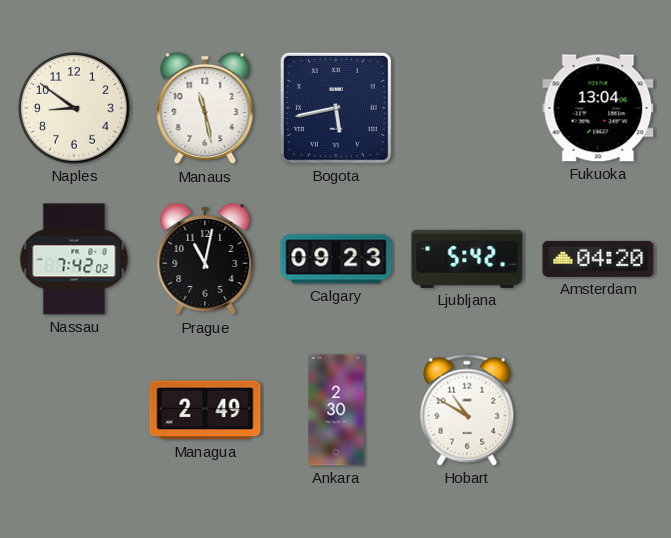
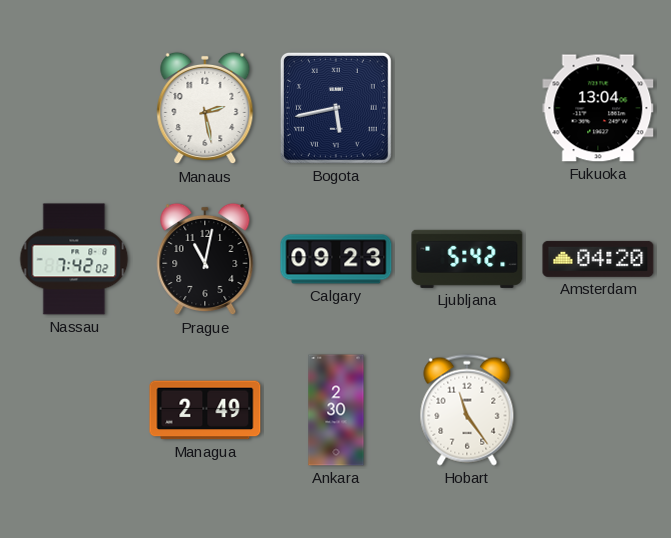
Naples: 8:51 -> none
Manaus: 11:28 -> 2:28
Hobart: 10:50 -> 11:24
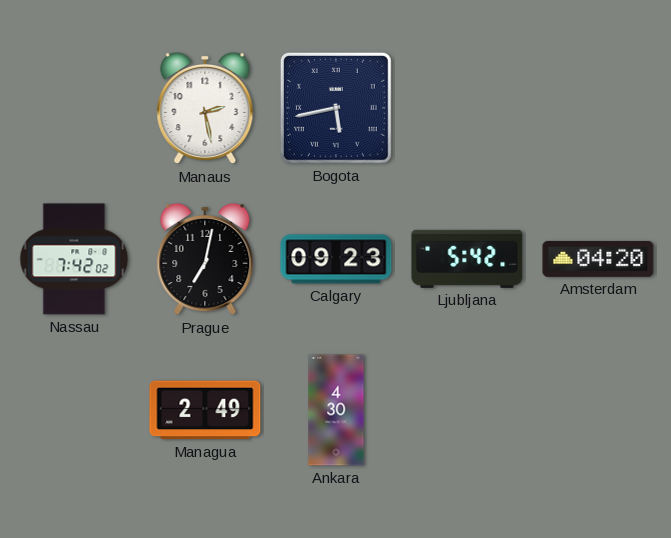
Fukuoka: 13:04 -> none
Prague: 11:02 -> 7:02
Ankara: 2:30 -> 4:30
Hobart: 11:24 -> none
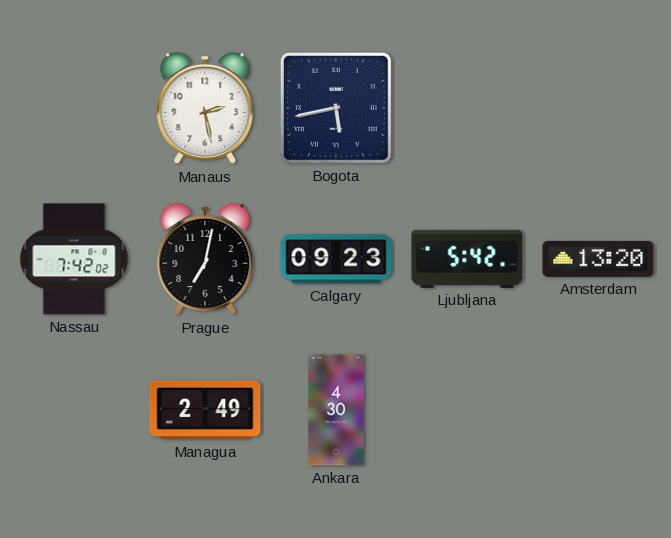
Amsterdam: 04:20 -> 13:20
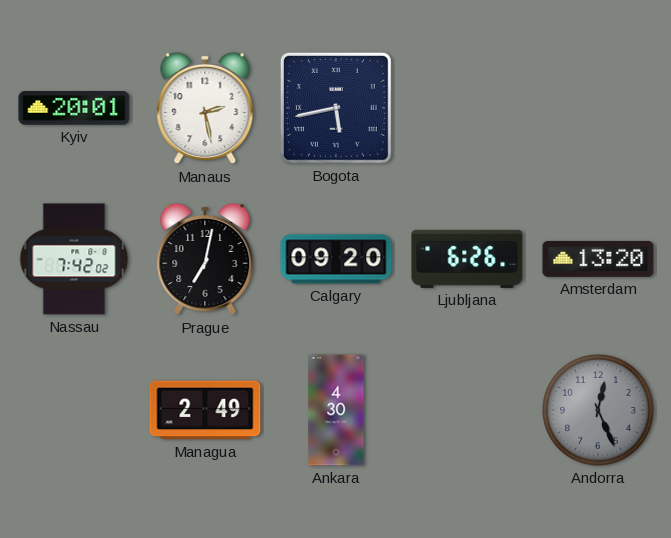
Kyiv: none -> 20:01
Calgary: 09:23 -> 09:20
Ljubljana: 5:42 -> 6:26
Andorra: none -> 12:26
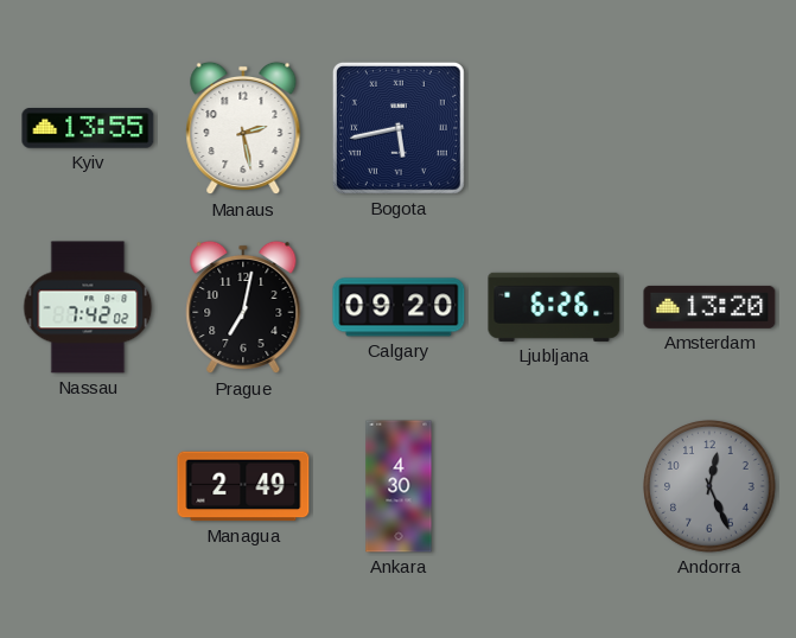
Kyiv: 20:01 -> 13:55
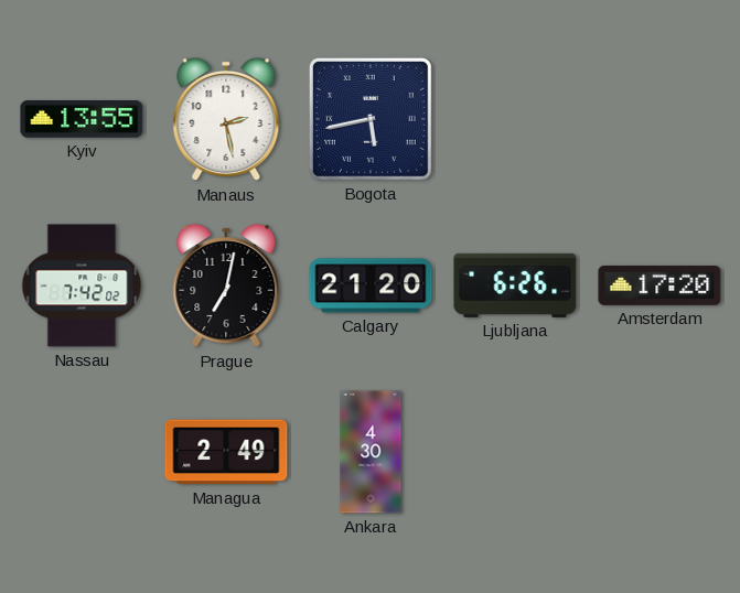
Calgary: 09:20 -> 21:20
Amsterdam: 13:20 -> 17:20
Andorra: 12:26 -> none
